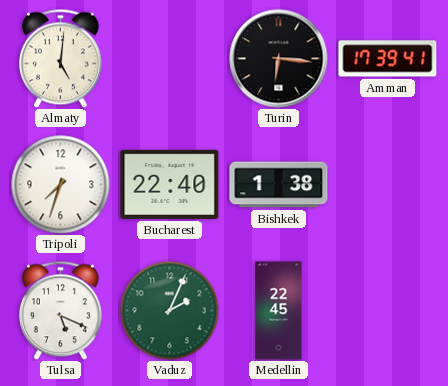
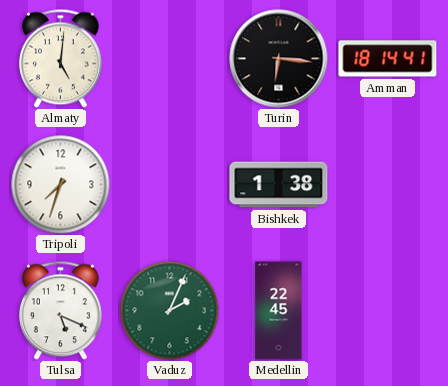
Amman: 17:39 -> 18:14
Bucharest: 22:40 -> none
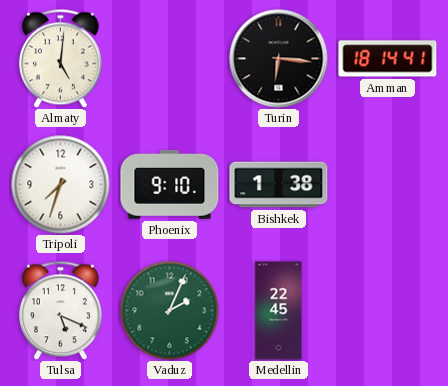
Phoenix: none -> 9:10
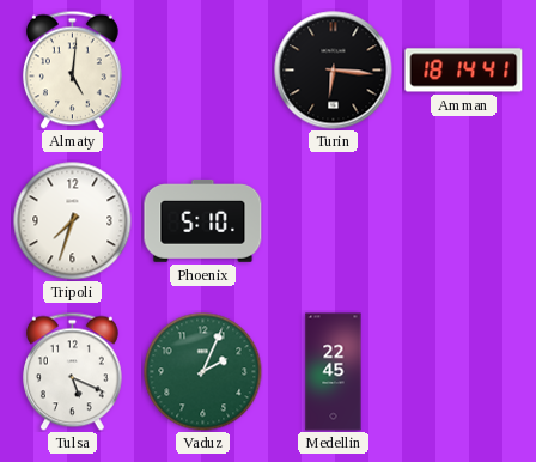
Phoenix: 9:10 -> 5:10
Bishkek: 1:38 -> none
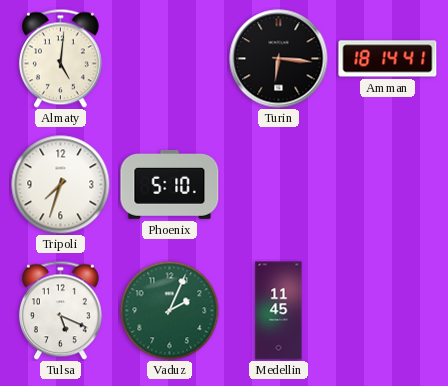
Medellin: 22:45 -> 11:45
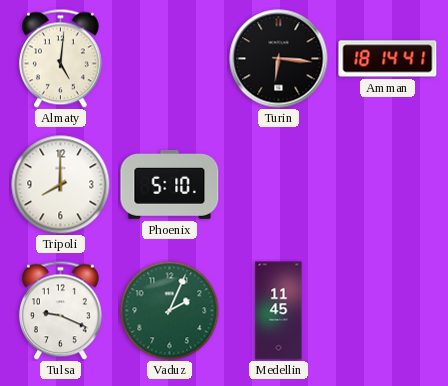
Tripoli: 7:33 -> 8:00
Tulsa: 5:19 -> 9:19
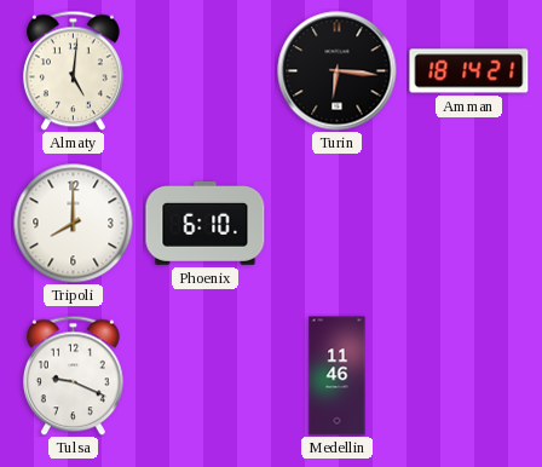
Amman: 18:14:41 -> 18:14:21
Phoenix: 5:10 -> 6:10
Vaduz: 2:04 -> none
Medellin: 11:45 -> 11:46
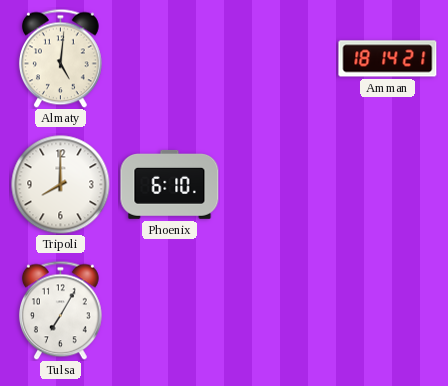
Turin: 6:16 -> none
Tulsa: 9:19 -> 7:05
Medellin: 11:46 -> none
